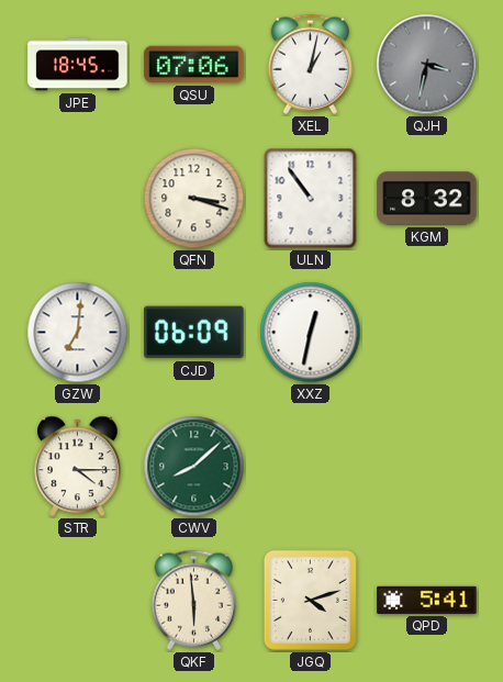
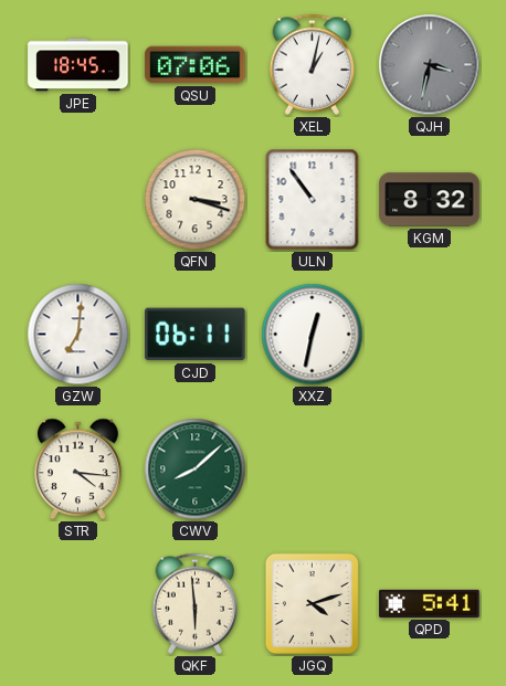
CJD: 06:09 -> 06:11
STR: 4:15 -> 4:16
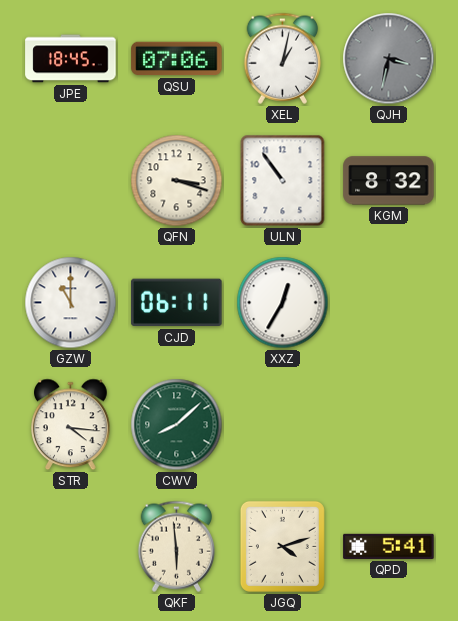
GZW: 7:01 -> 11:00
XXZ: 12:32 -> 12:35
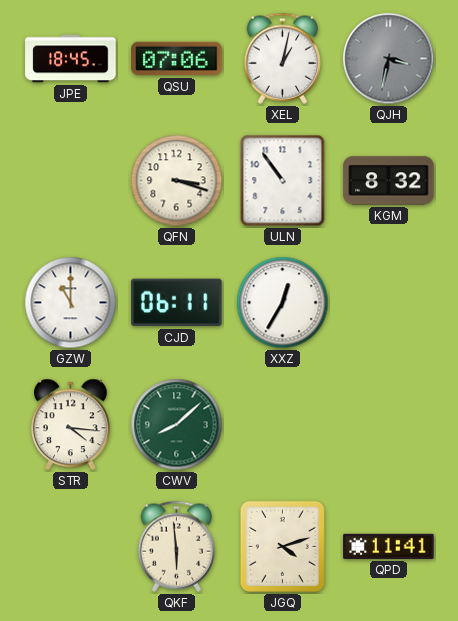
QPD: 5:41 -> 11:41
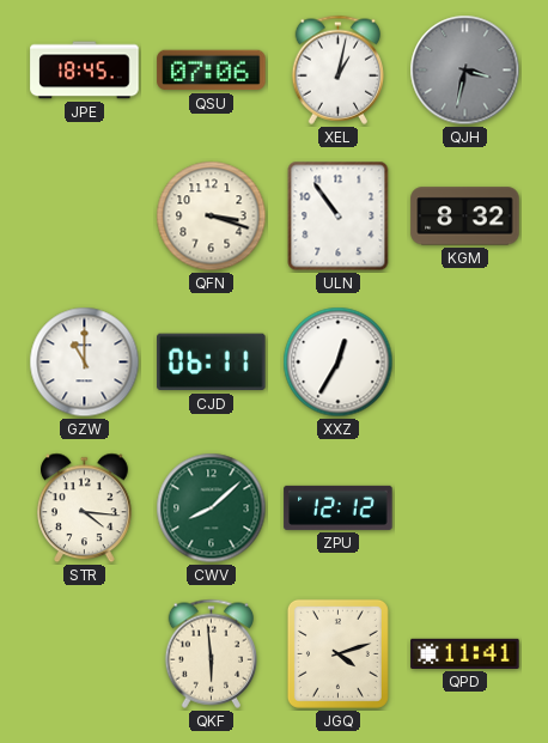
ZPU: none -> 12:12
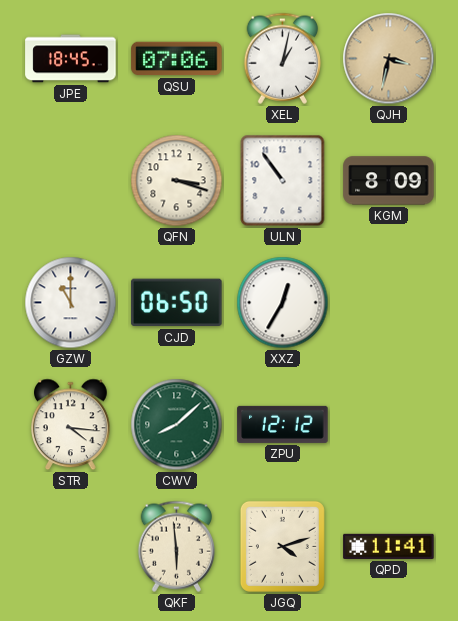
QJH dial: grey -> champagne
KGM: 8:32 -> 8:09
CJD: 06:11 -> 06:50
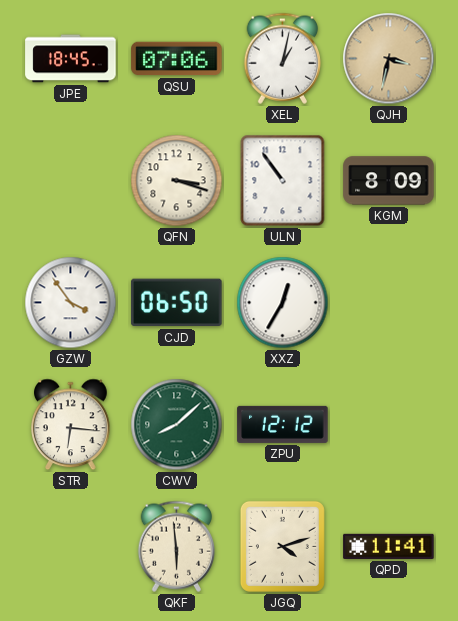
GZW: 11:00 -> 3:54
STR: 4:16 -> 6:16
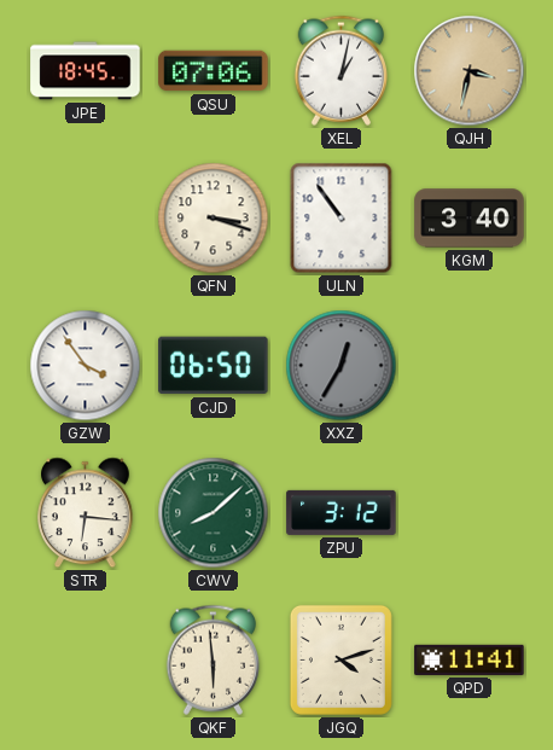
KGM: 8:09 -> 3:40
XXZ dial: white -> grey
ZPU: 12:12 -> 3:12
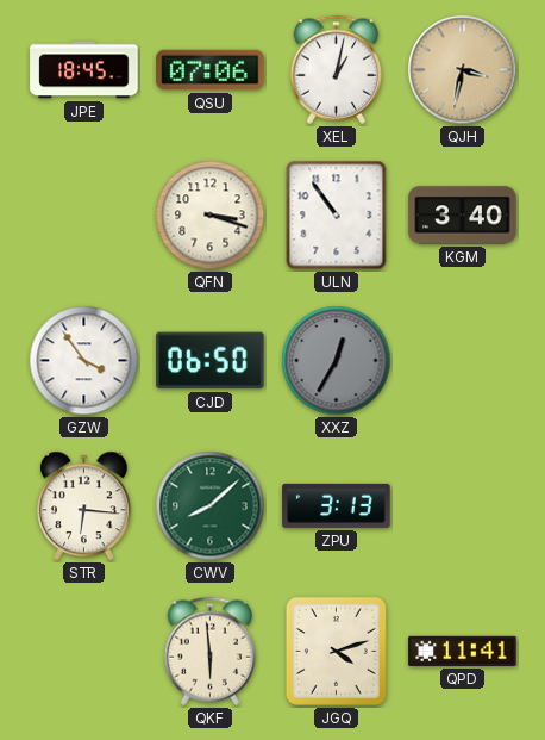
ZPU: 3:12 -> 3:13
